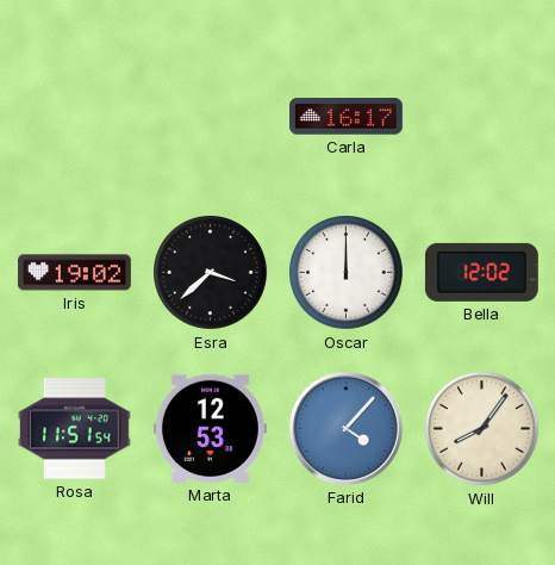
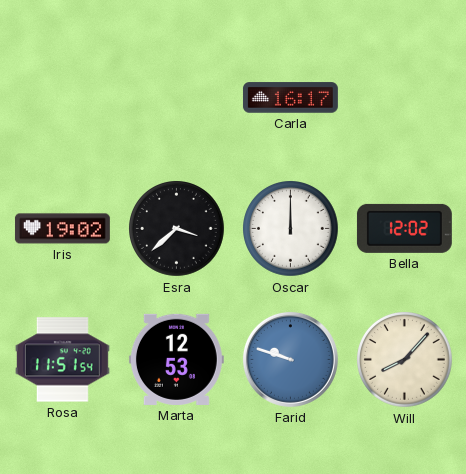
Farid: 4:07 -> 9:48
Will: 8:06 -> 8:07
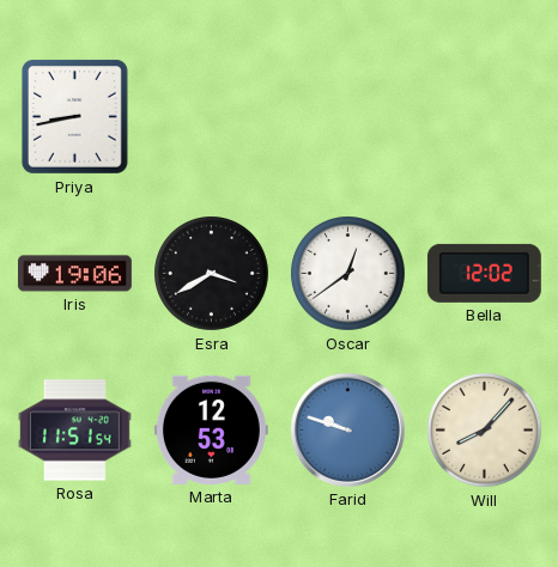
Priya: none -> 8:43
Carla: 16:17 -> none
Iris: 19:02 -> 19:06
Esra: 3:38 -> 3:40
Oscar: 12:00 -> 12:39
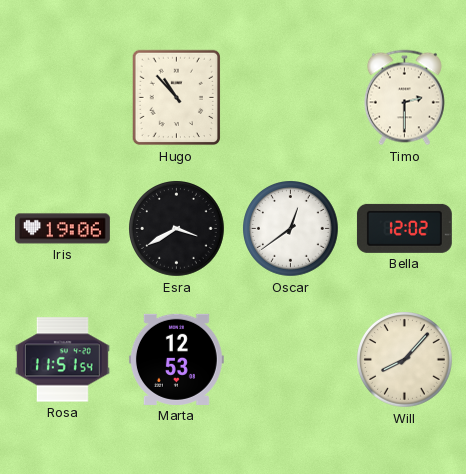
Priya: 8:43 -> none
Hugo: none -> 10:53
Timo: none -> 2:30
Farid: 9:48 -> none
